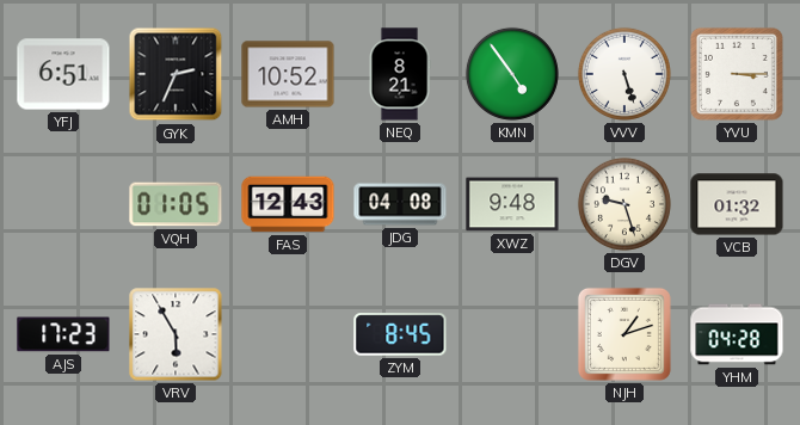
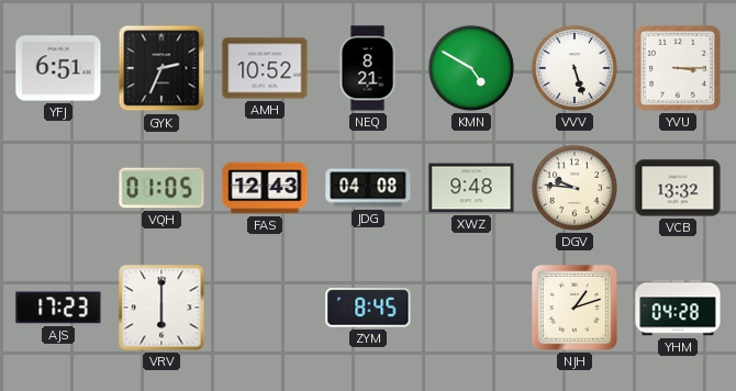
KMN: 4:54 -> 4:50
DGV: 9:27 -> 9:46
VCB: 01:32 -> 13:32
VRV: 5:55 -> 6:00
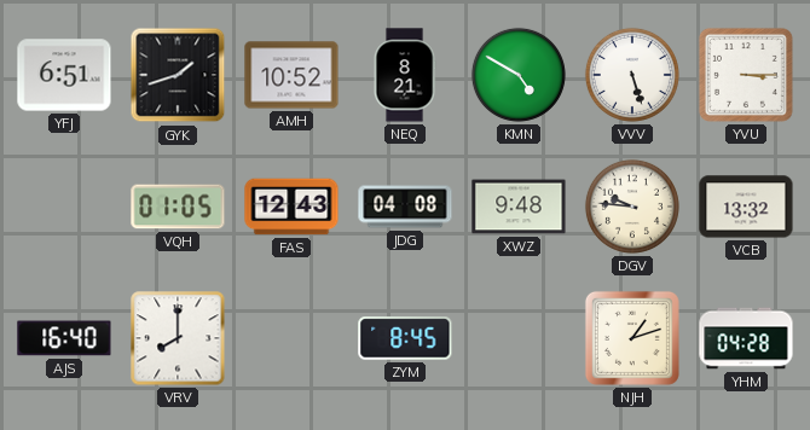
GYK: 2:34 -> 1:42
AJS: 17:23 -> 16:40
VRV: 6:00 -> 8:00
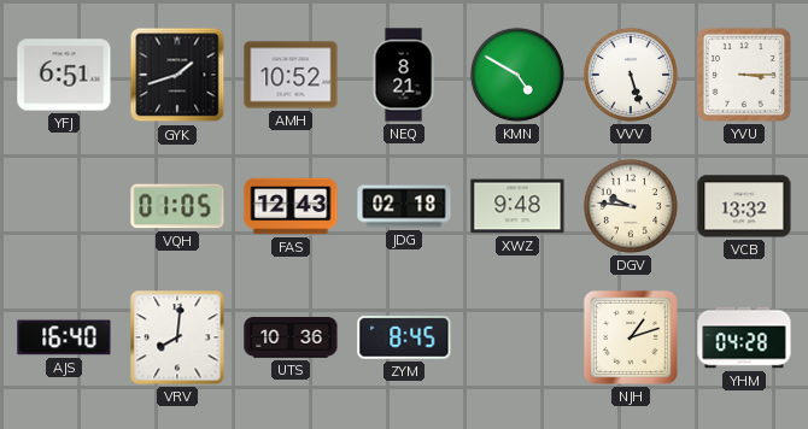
JDG: 04:08 -> 02:18
VRV: 8:00 -> 8:01
UTS: none -> 10:36
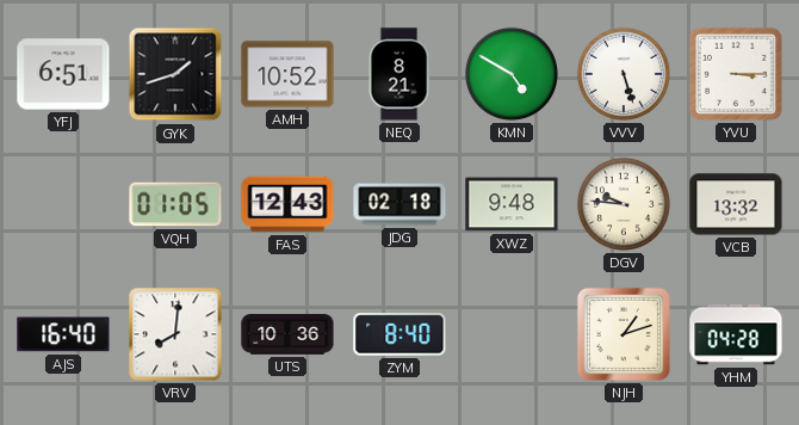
ZYM: 8:45 -> 8:40
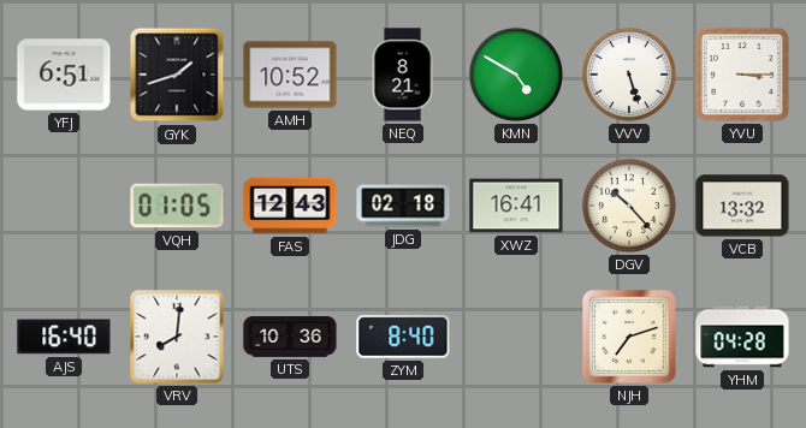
XWZ: 9:48 -> 16:41
DGV: 9:46 -> 10:23
NJH: 1:12 -> 7:12
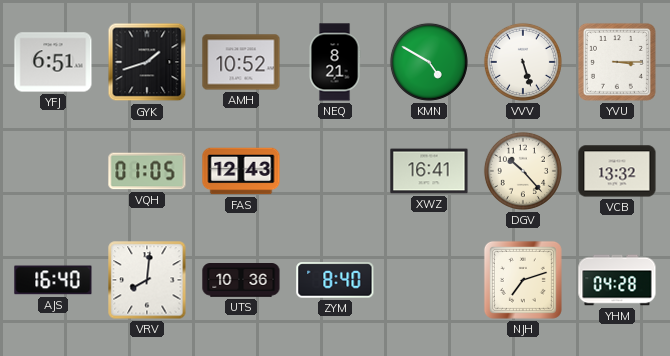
JDG: 02:18 -> none
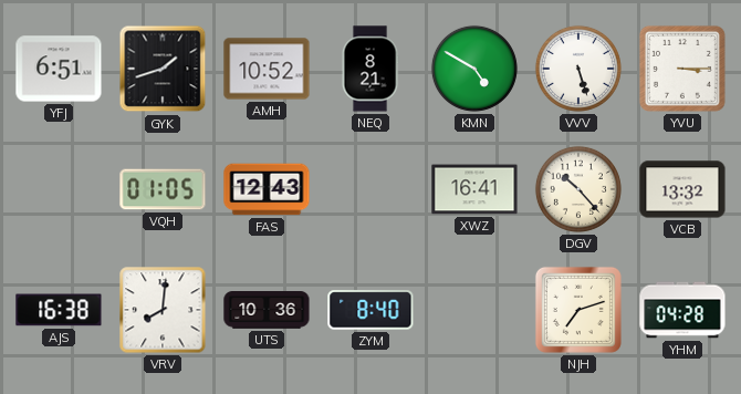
AJS: 16:40 -> 16:38
